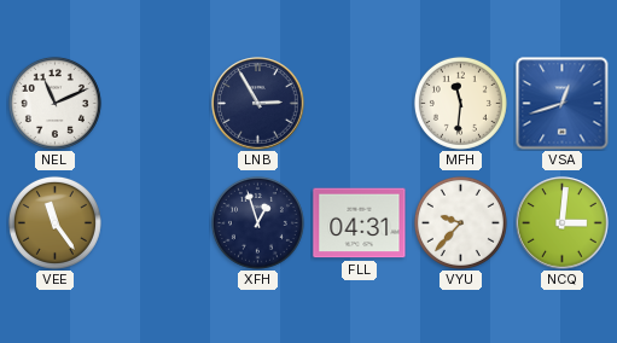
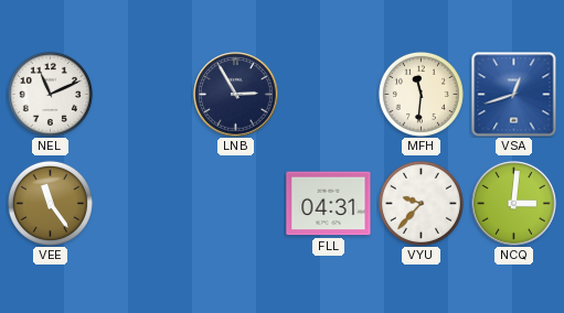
XFH: 12:57 -> none
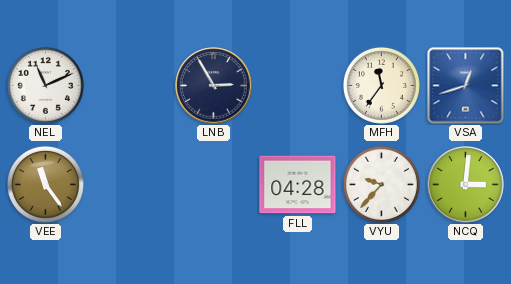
MFH: 11:31 -> 11:36
FLL: 04:31 -> 04:28
